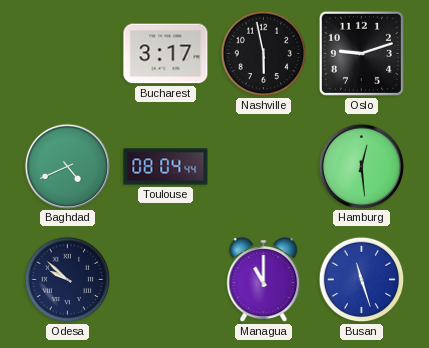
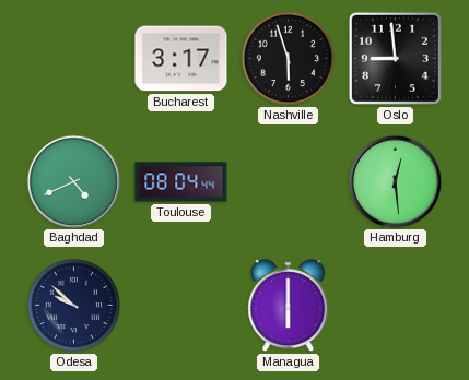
Nashville: 5:58 -> 5:57
Oslo: 9:12 -> 8:59
Managua: 11:00 -> 6:00
Busan: 11:27 -> none
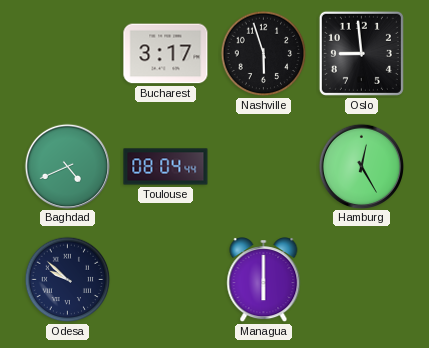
Hamburg: 12:29 -> 12:25
